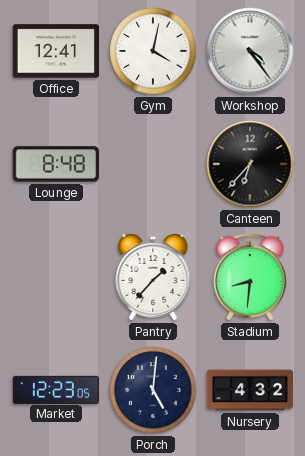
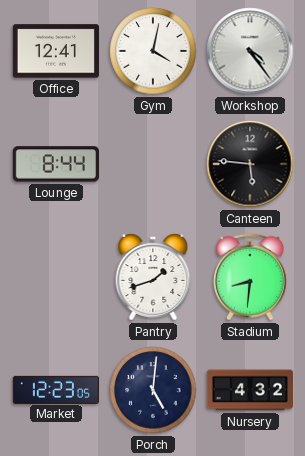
Lounge: 8:48 -> 8:44
Canteen: 6:37 -> 5:46
Pantry: 1:37 -> 1:42
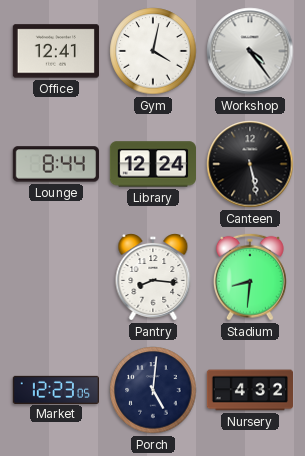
Library: none -> 12:24
Canteen: 5:46 -> 5:28
Pantry: 1:42 -> 8:16
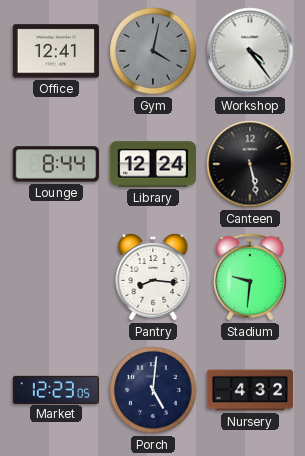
Gym dial: white -> grey
Stadium: 8:31 -> 9:31
